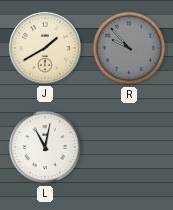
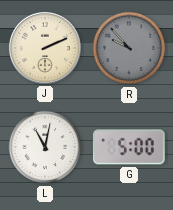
J: 1:40 -> 2:11
G: none -> 5:00
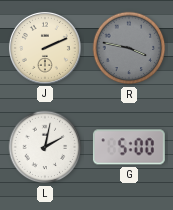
R: 9:53 -> 3:47
L: 11:02 -> 2:02
